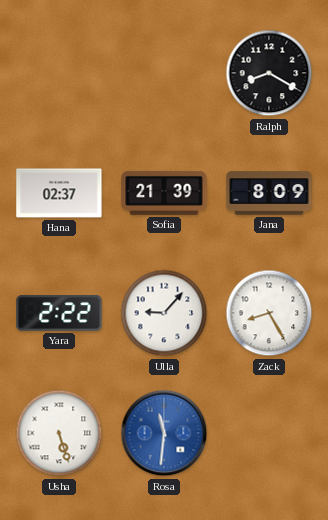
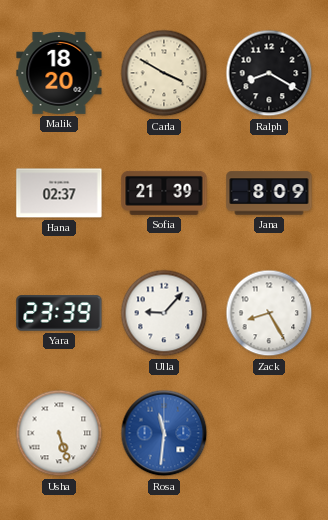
Malik: none -> 18:20
Carla: none -> 3:50
Yara: 2:22 -> 23:39
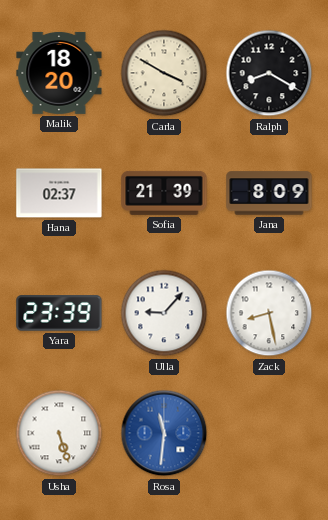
Zack: 8:25 -> 8:28
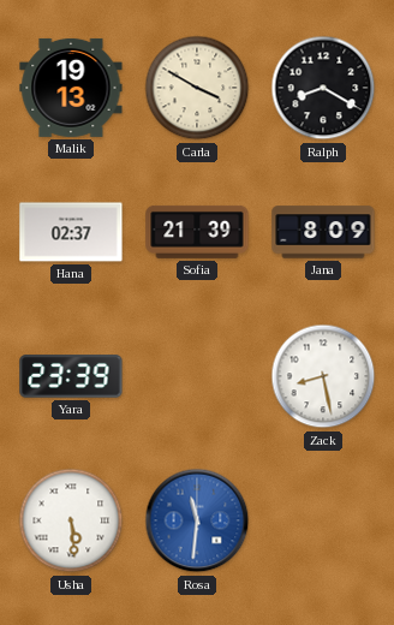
Malik: 18:20 -> 19:13
Ulla: 9:07 -> none
Usha: 5:27 -> 5:29
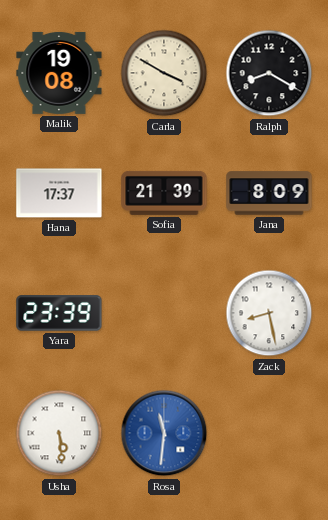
Malik: 19:13 -> 19:08
Hana: 02:37 -> 17:37
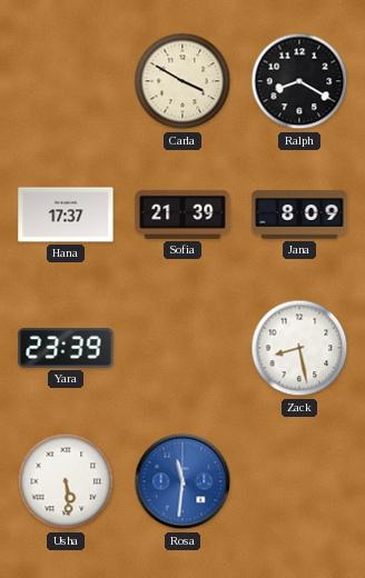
Malik: 19:08 -> none
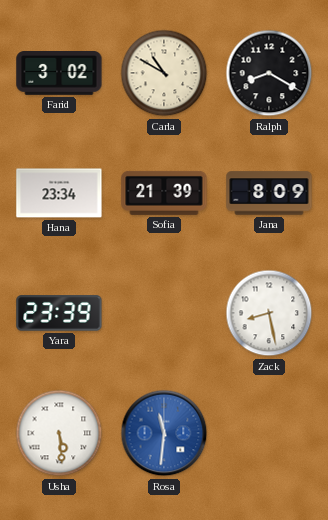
Farid: none -> 3:02
Carla: 3:50 -> 10:50
Hana: 17:37 -> 23:34
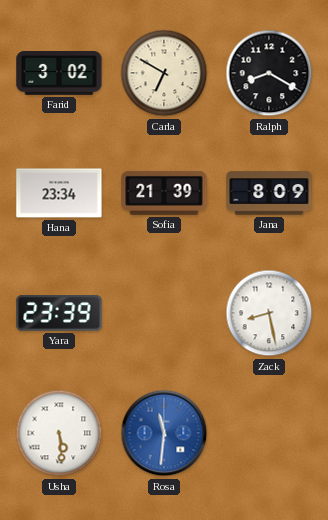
Carla: 10:50 -> 6:50
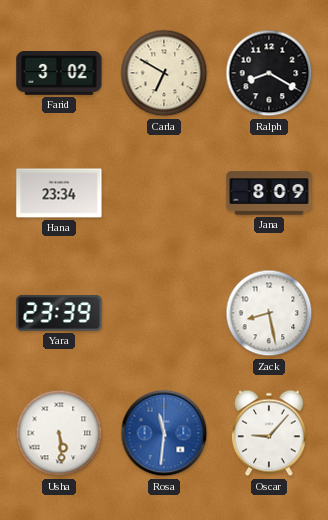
Sofia: 21:39 -> none
Oscar: none -> 9:07
